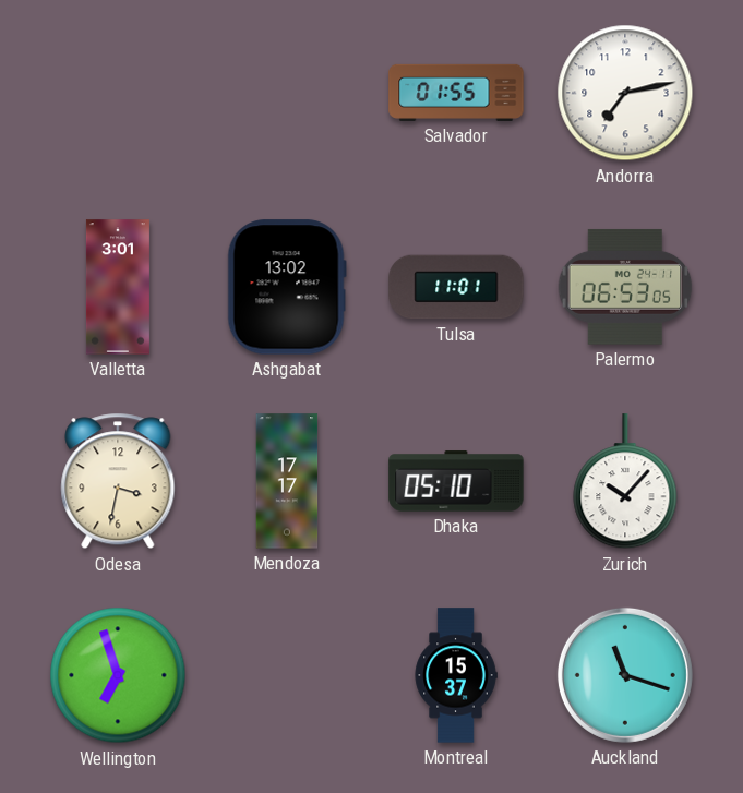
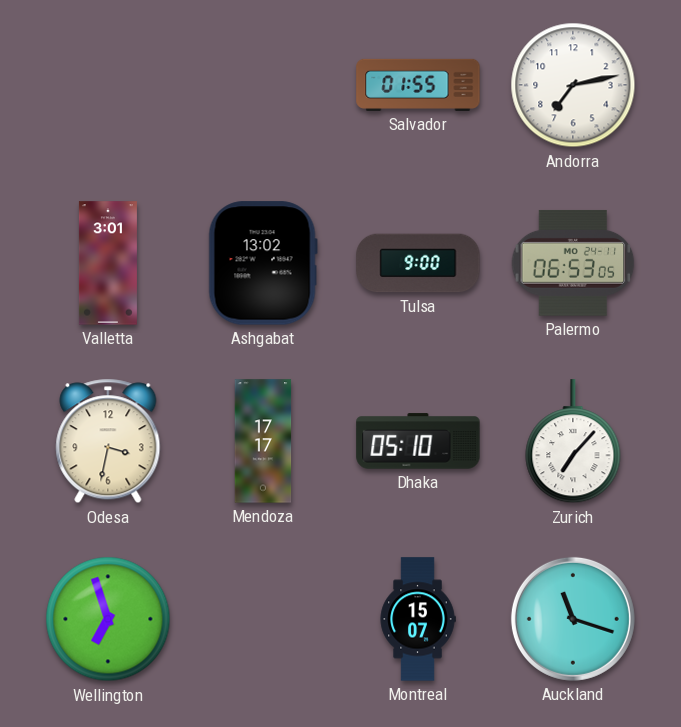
Tulsa: 11:01 -> 9:00
Zurich: 10:07 -> 7:07
Montreal: 15:37 -> 15:07
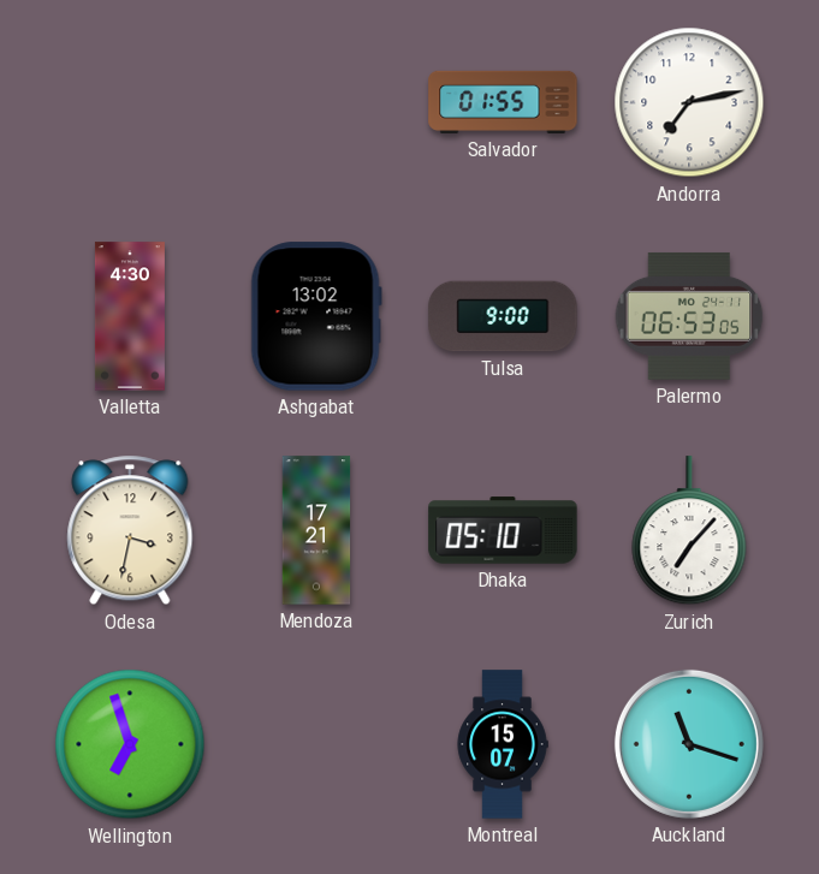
Valletta: 3:01 -> 4:30
Mendoza: 17:17 -> 17:21
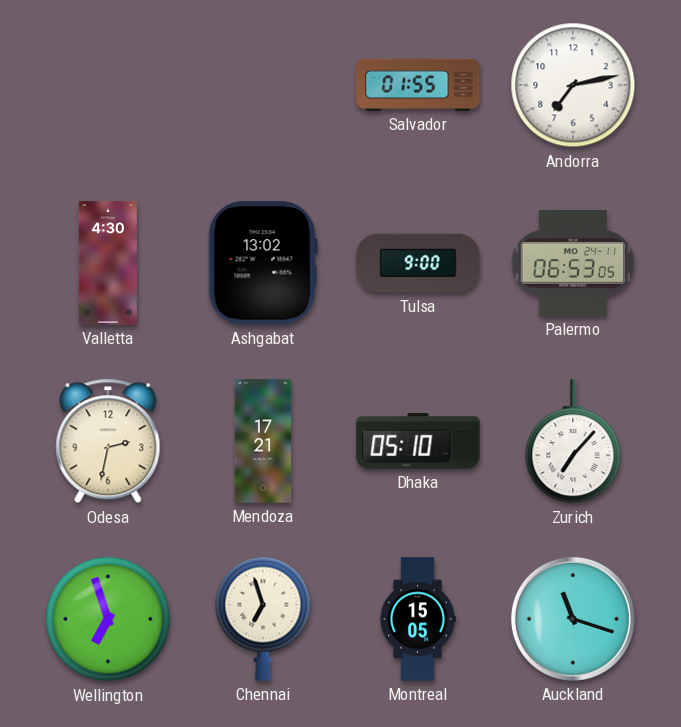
Odesa: 3:32 -> 2:32
Chennai: none -> 6:57
Montreal: 15:07 -> 15:05
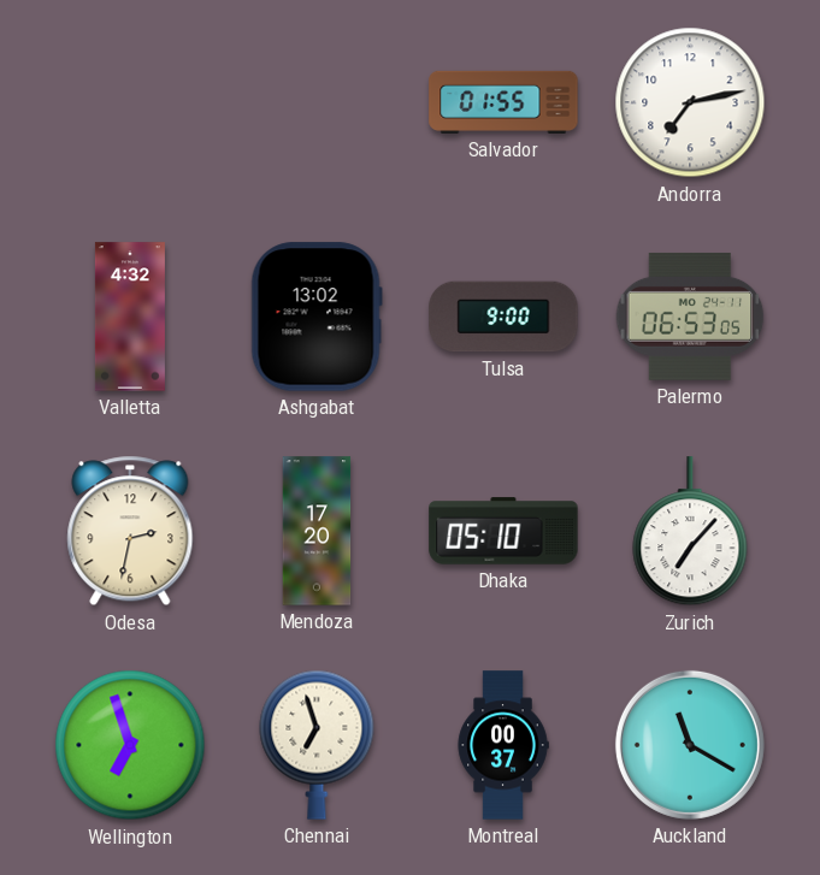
Valletta: 4:30 -> 4:32
Mendoza: 17:21 -> 17:20
Montreal: 15:05 -> 00:37
Auckland: 11:18 -> 11:20
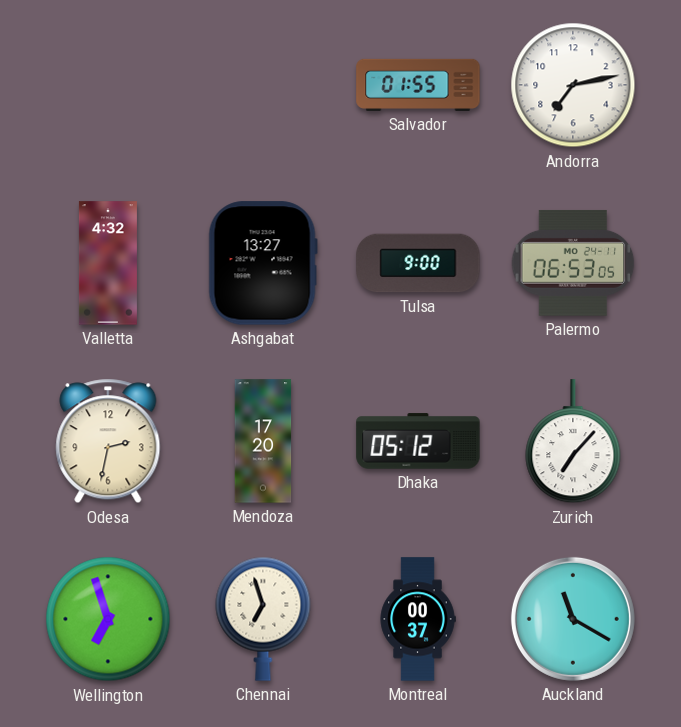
Ashgabat: 13:02 -> 13:27
Dhaka: 05:10 -> 05:12
